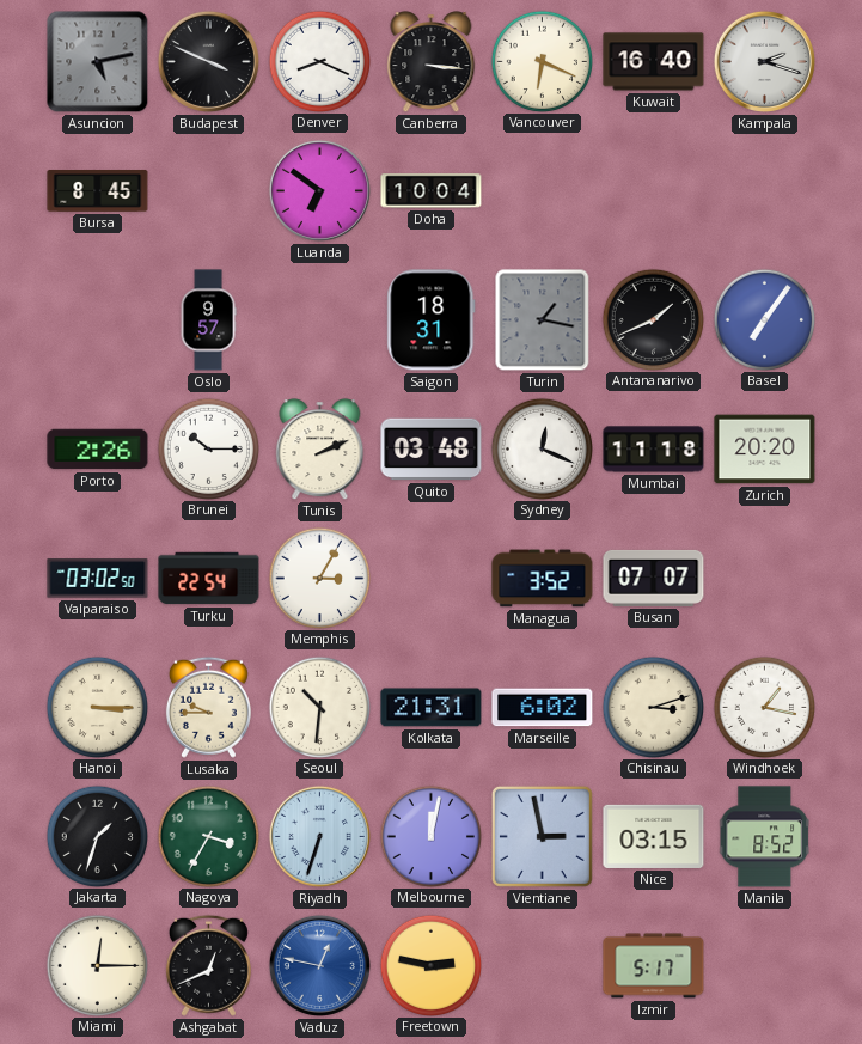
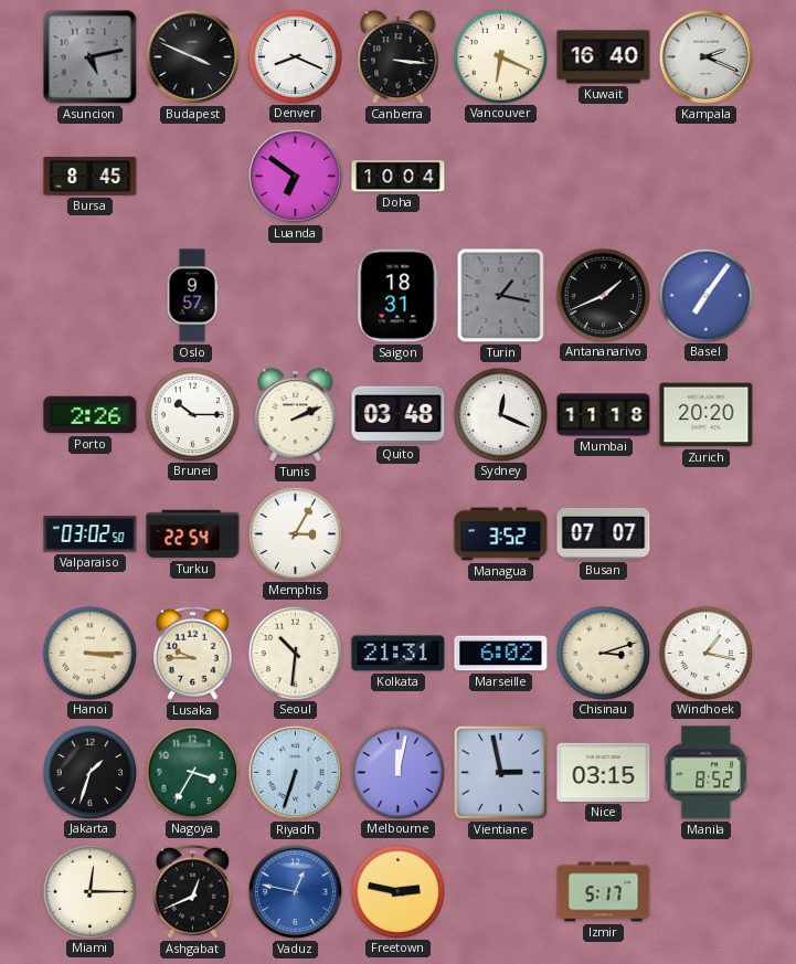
Kampala: 2:18 -> 2:19
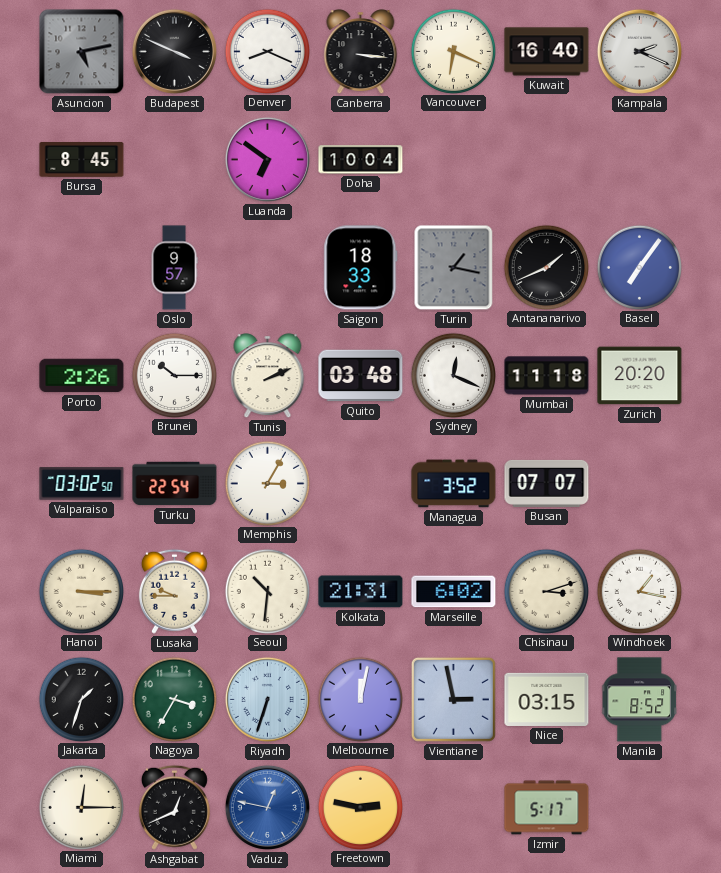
Saigon: 18:31 -> 18:33
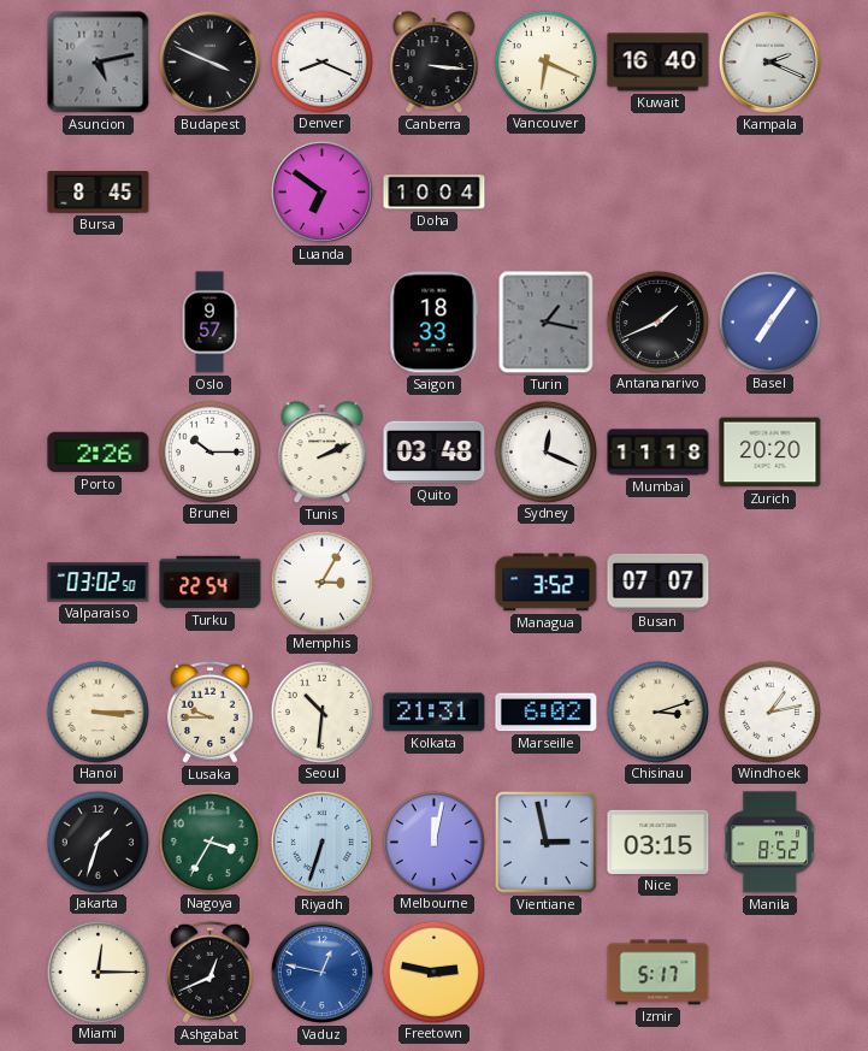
Windhoek: 1:17 -> 1:13
